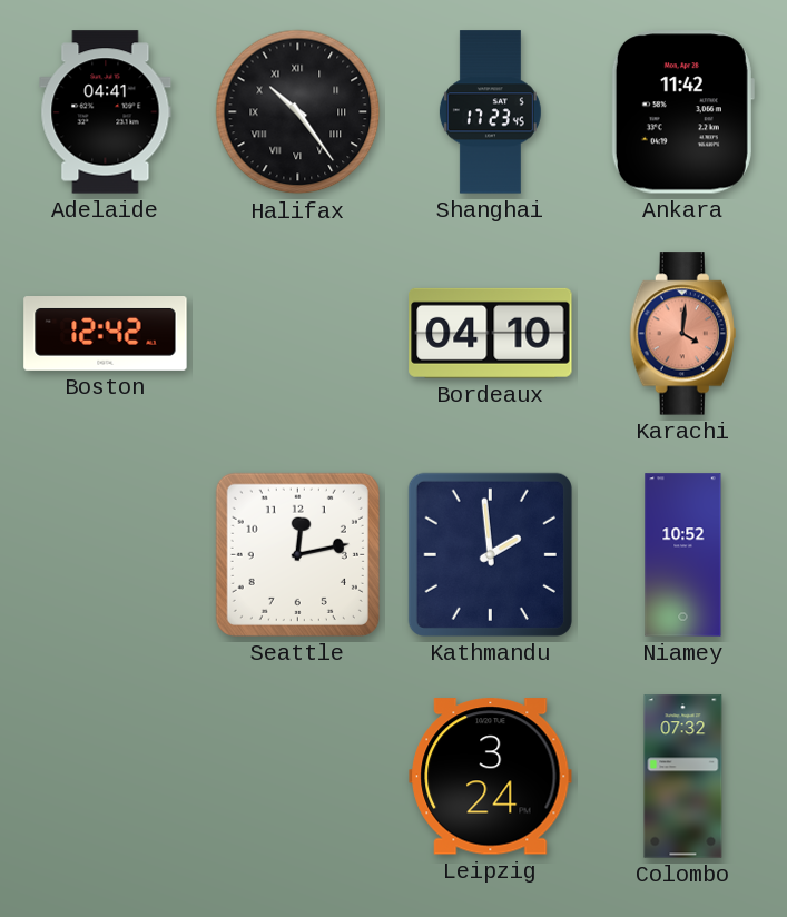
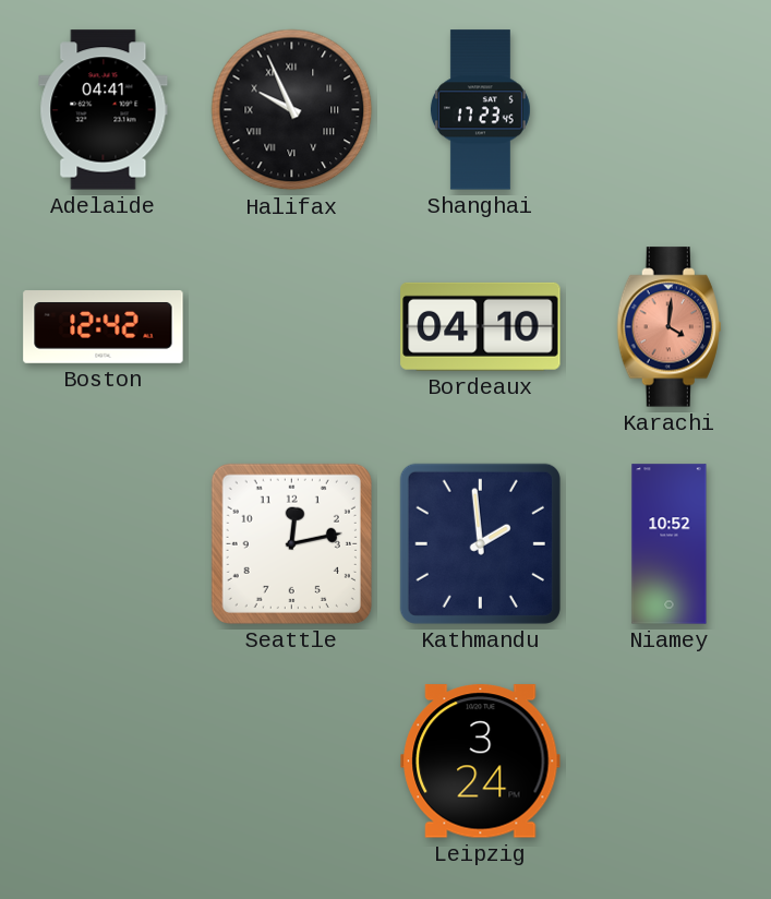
Halifax: 10:24 -> 9:56
Ankara: 11:42 -> none
Colombo: 07:32 -> none
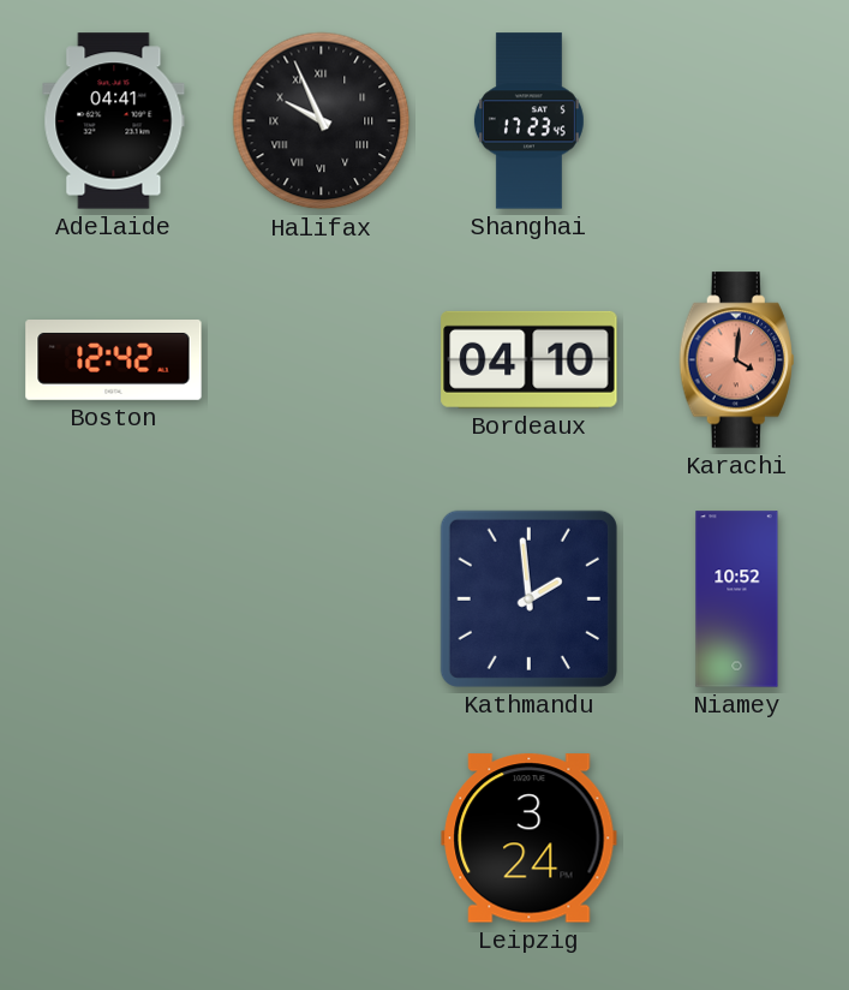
Seattle: 12:13 -> none
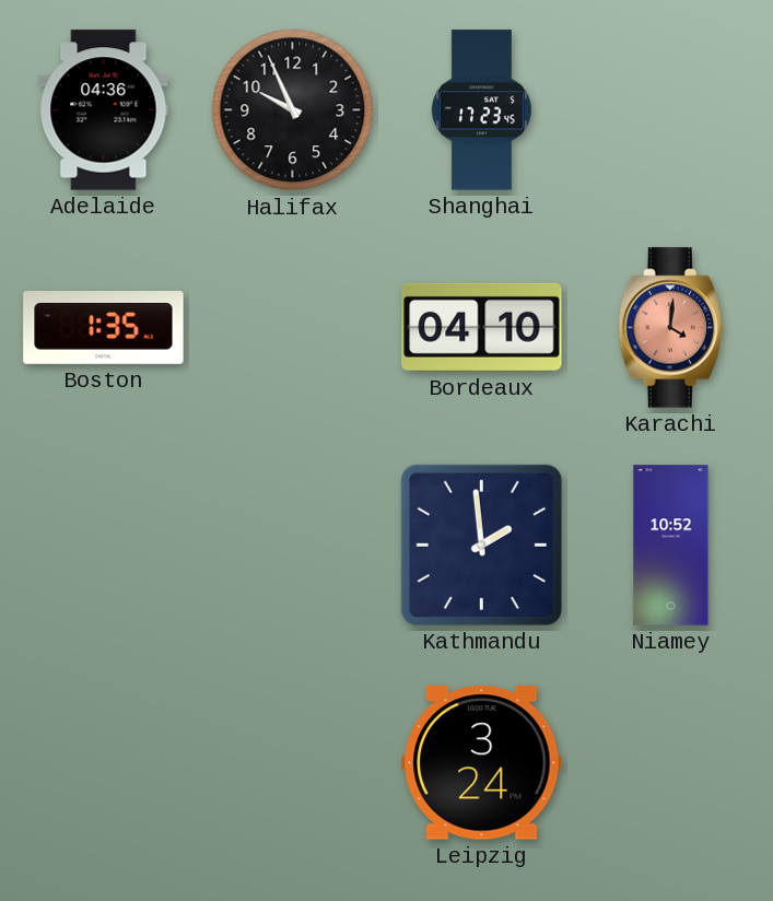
Adelaide: 04:41 -> 04:36
Halifax numerals: Roman -> Arabic
Boston: 12:42 -> 1:35
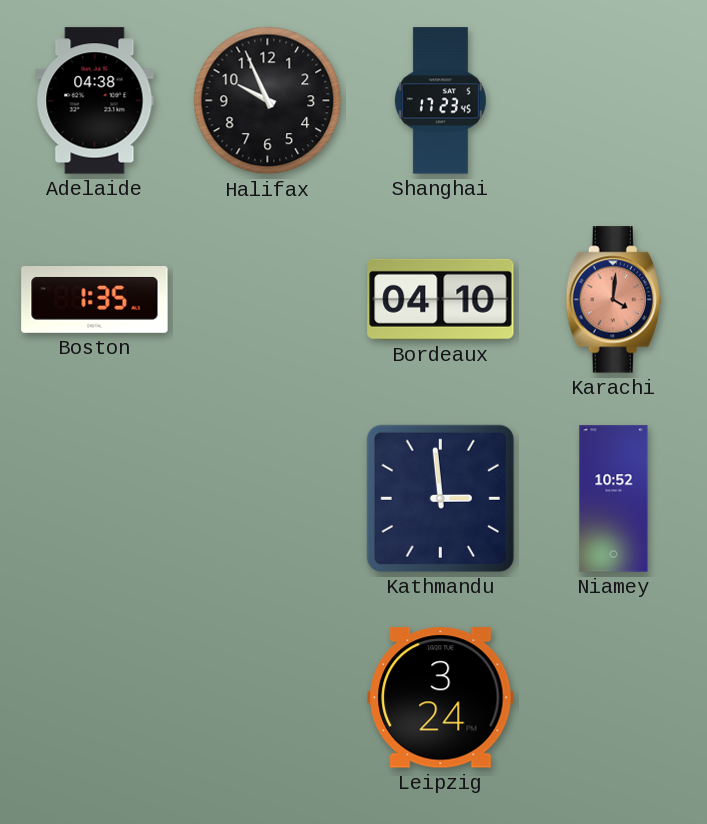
Adelaide: 04:36 -> 04:38
Kathmandu: 1:59 -> 2:59
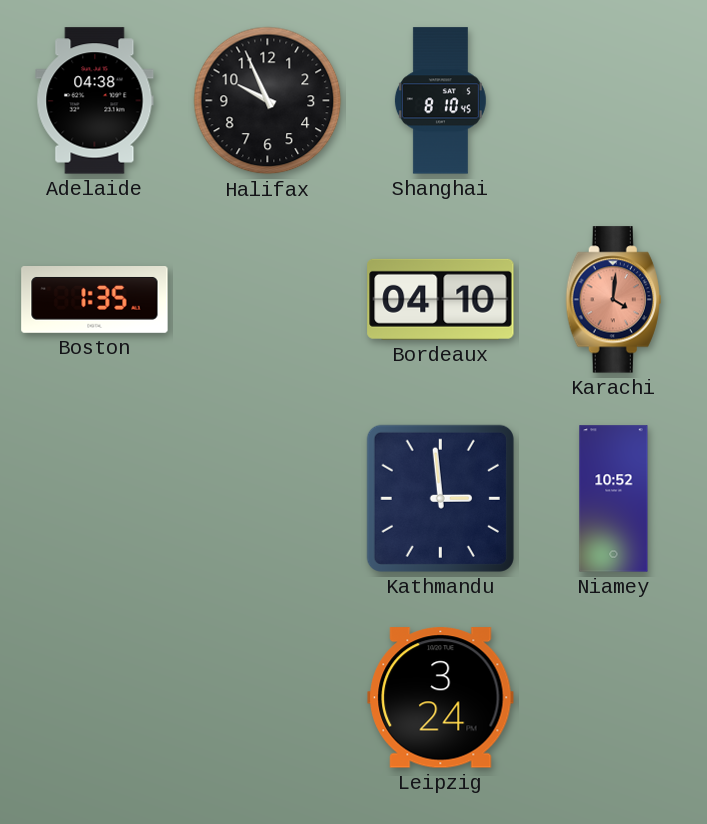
Shanghai: 17:23 -> 8:10
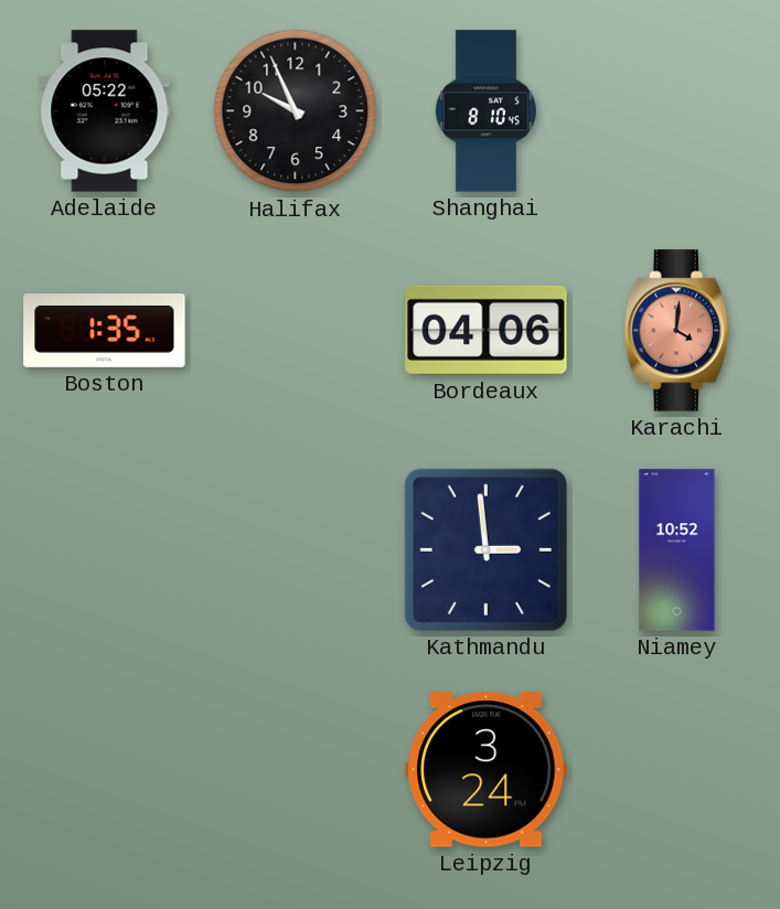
Adelaide: 04:38 -> 05:22
Bordeaux: 04:10 -> 04:06
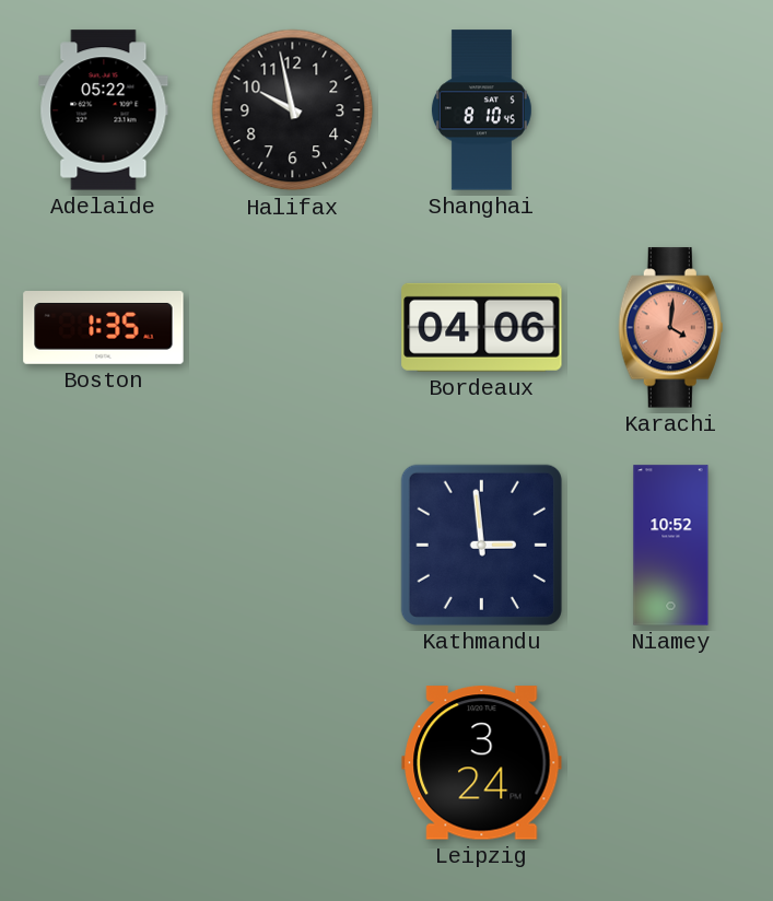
Halifax: 9:56 -> 9:58
